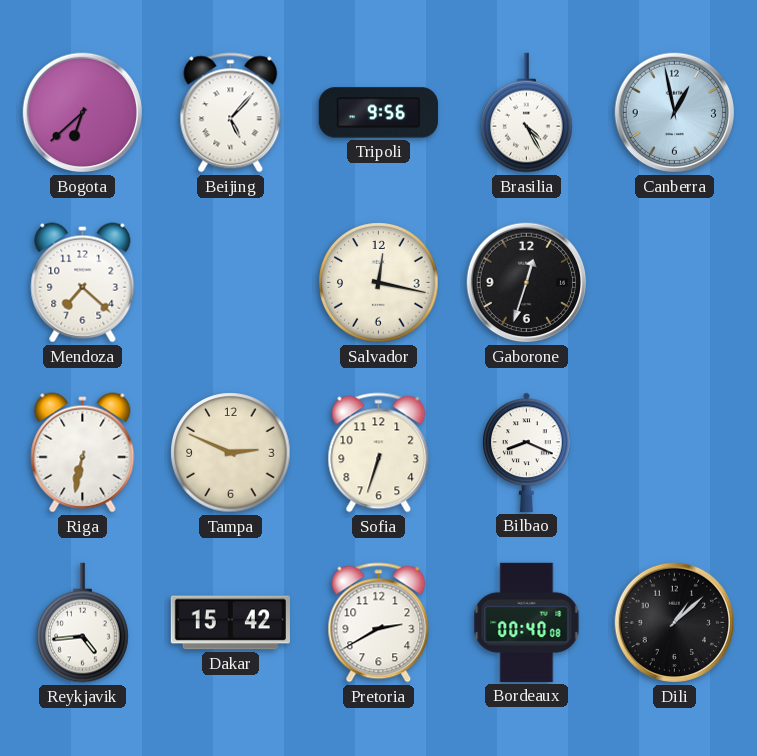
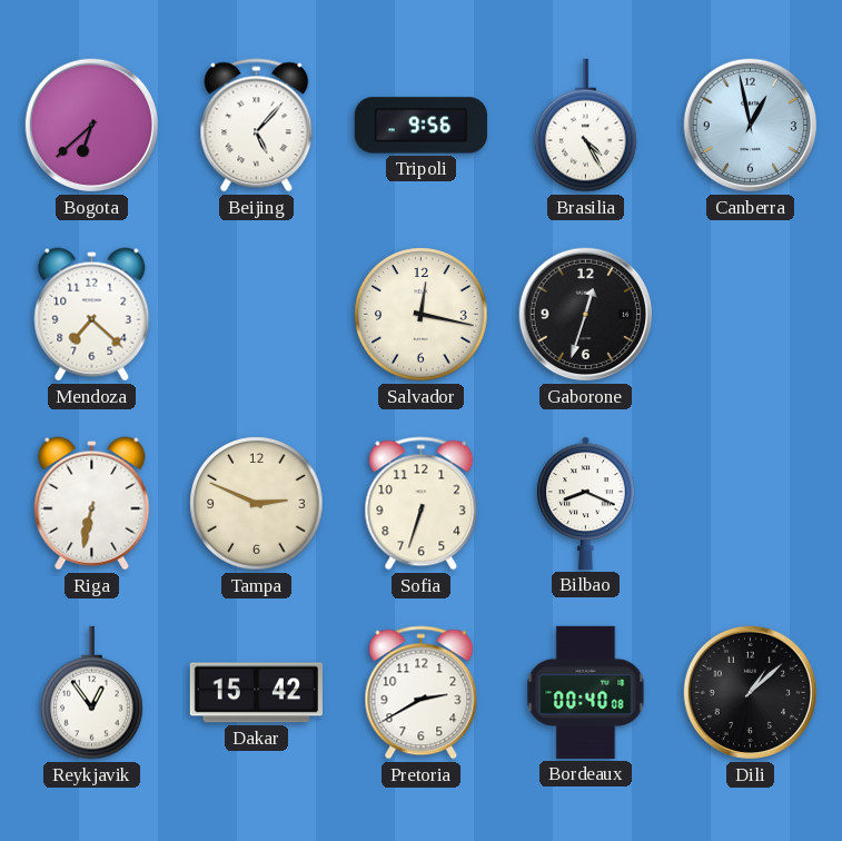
Reykjavik: 4:44 -> 12:54
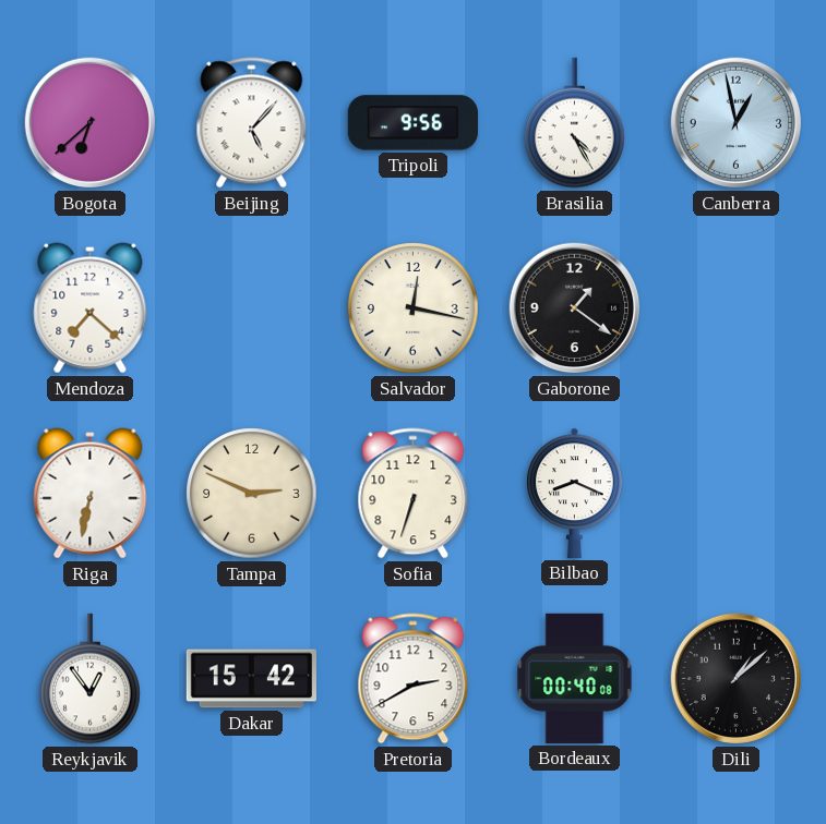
Gaborone: 12:33 -> 1:21
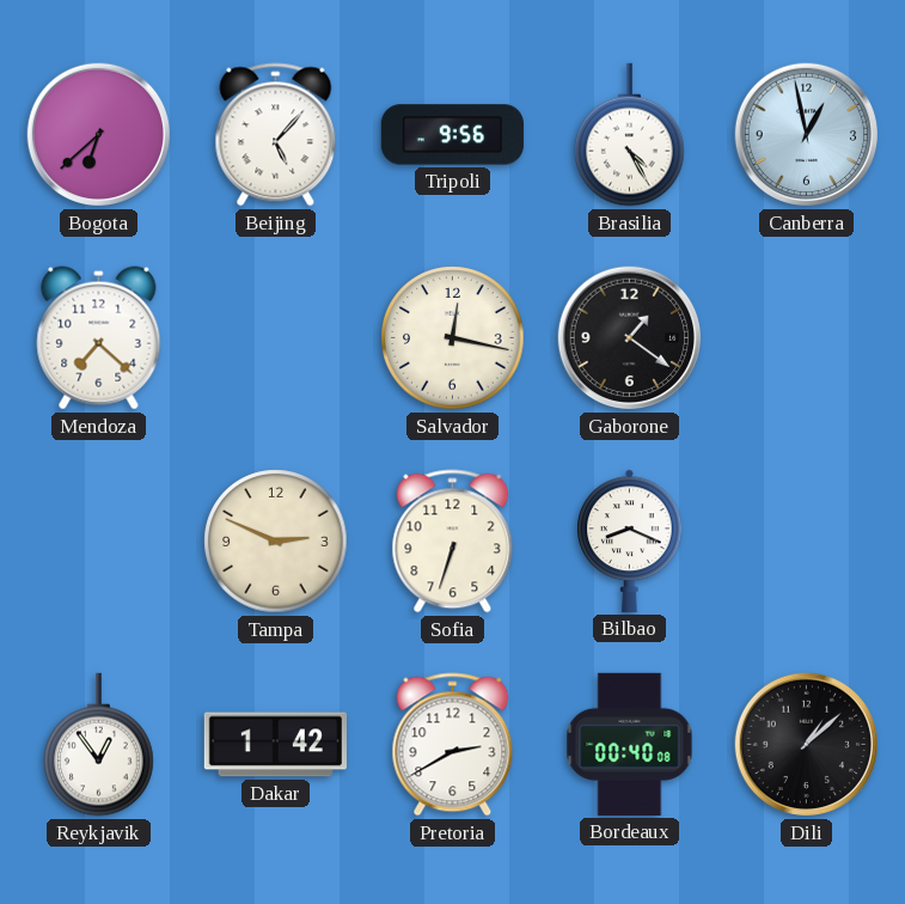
Riga: 6:32 -> none
Dakar: 15:42 -> 1:42
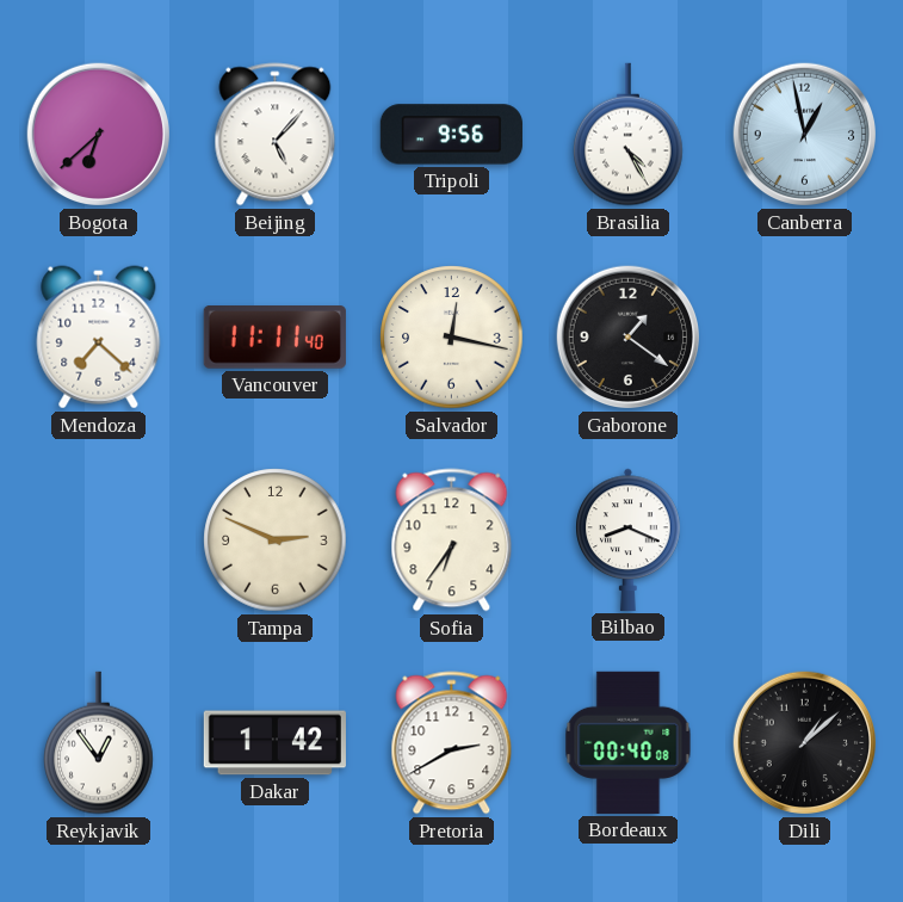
Vancouver: none -> 11:11
Sofia: 6:33 -> 6:36
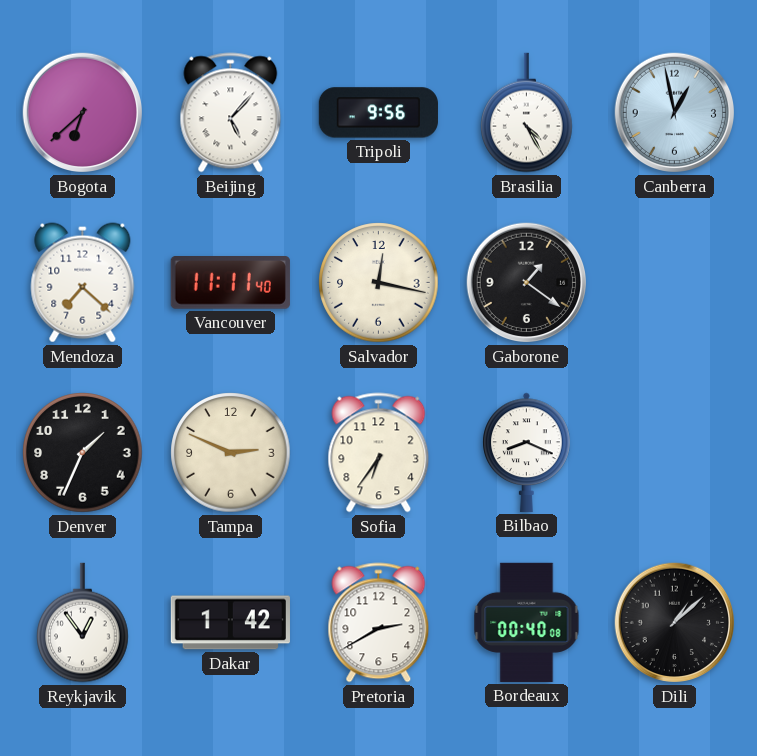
Denver: none -> 1:34
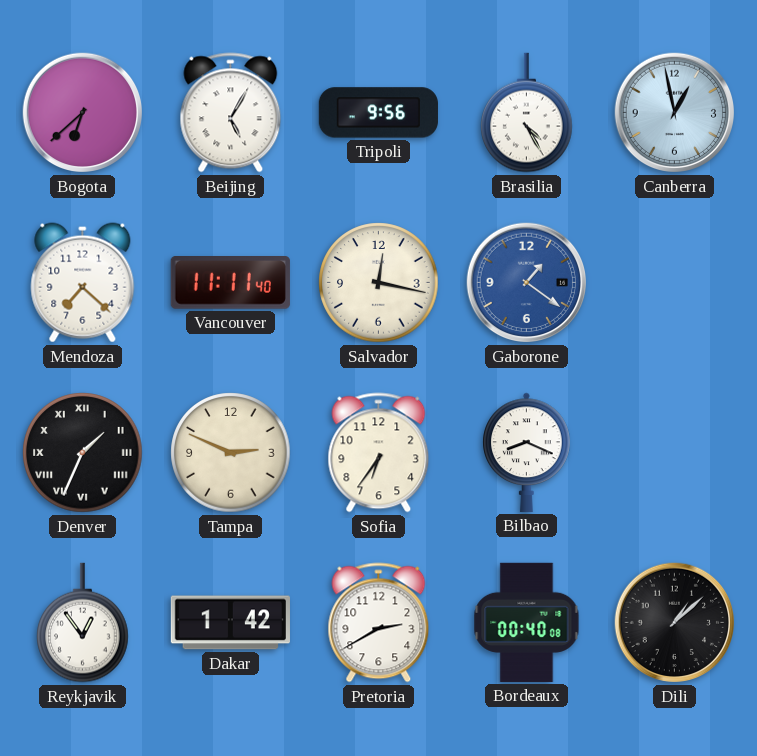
Beijing: 5:07 -> 5:05
Gaborone dial: black -> blue
Denver numerals: Arabic -> Roman
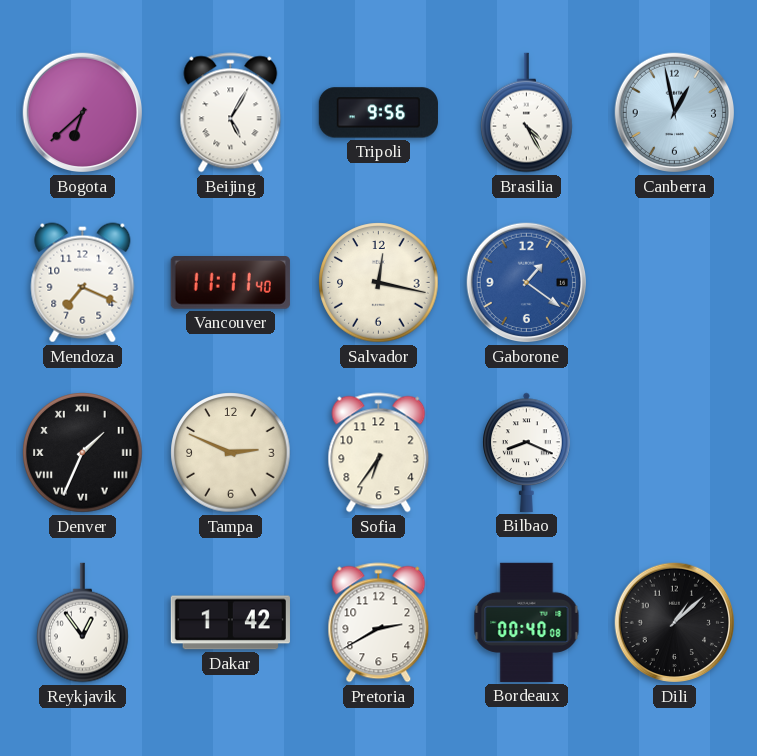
Mendoza: 7:22 -> 7:19
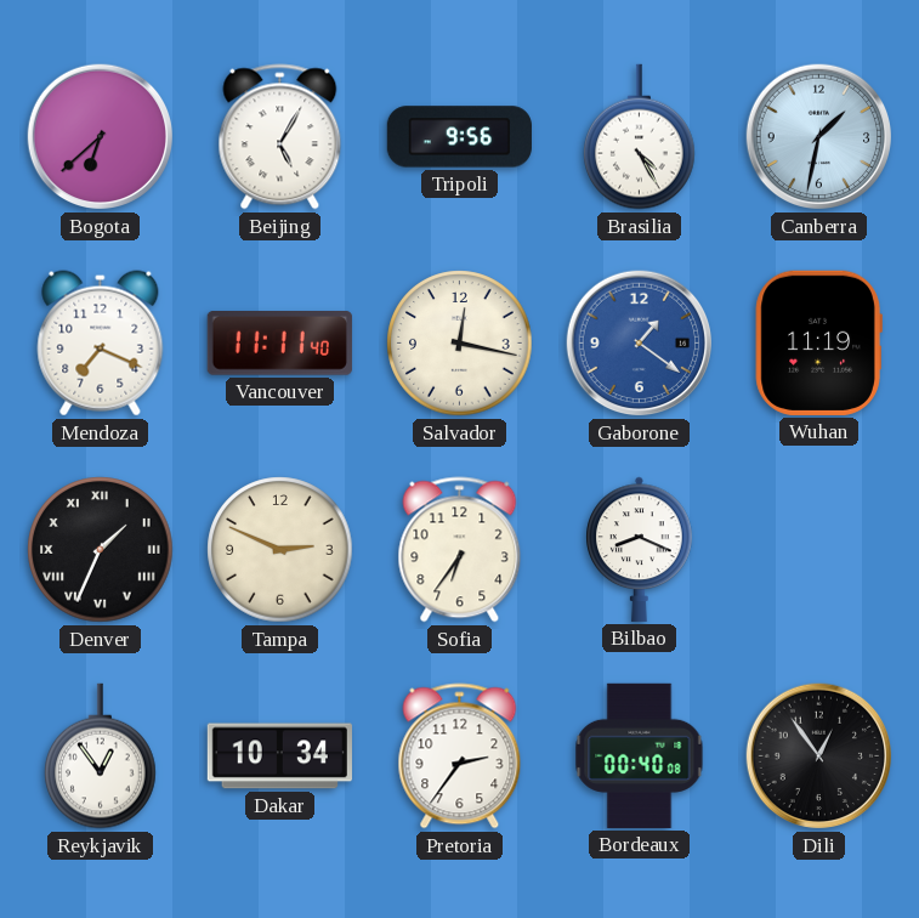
Canberra: 12:58 -> 1:32
Wuhan: none -> 11:19
Dakar: 1:42 -> 10:34
Pretoria: 2:40 -> 2:36
Dili: 1:08 -> 12:54
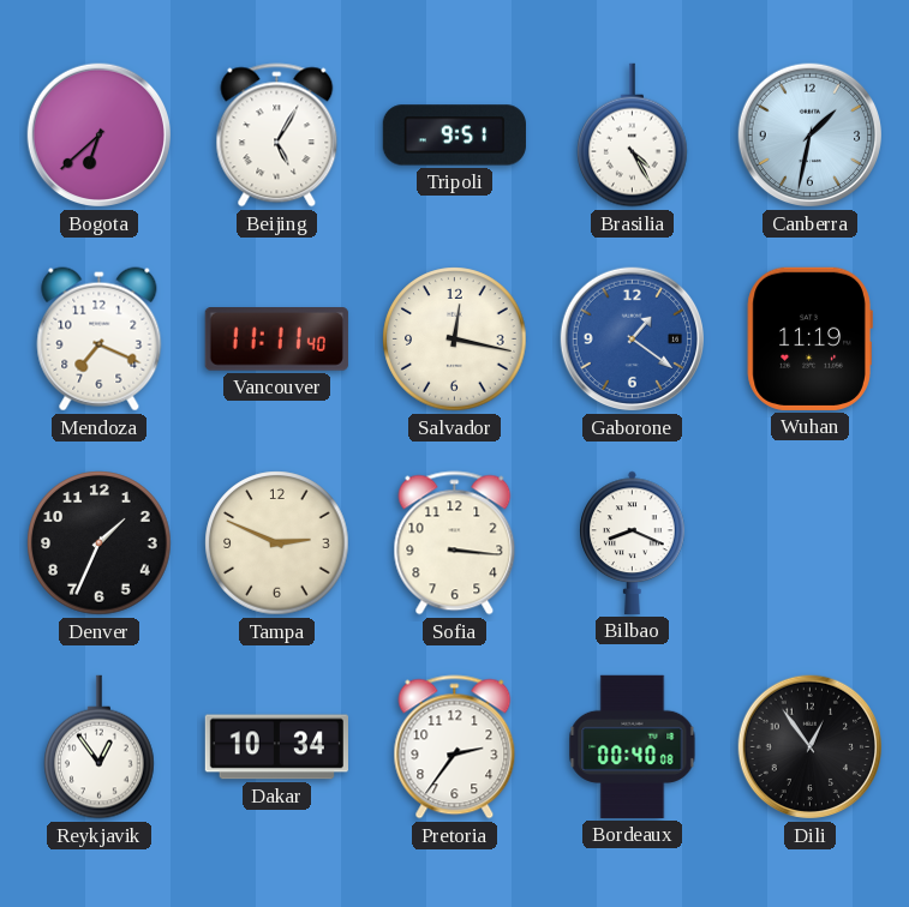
Tripoli: 9:56 -> 9:51
Denver numerals: Roman -> Arabic
Sofia: 6:36 -> 3:16
